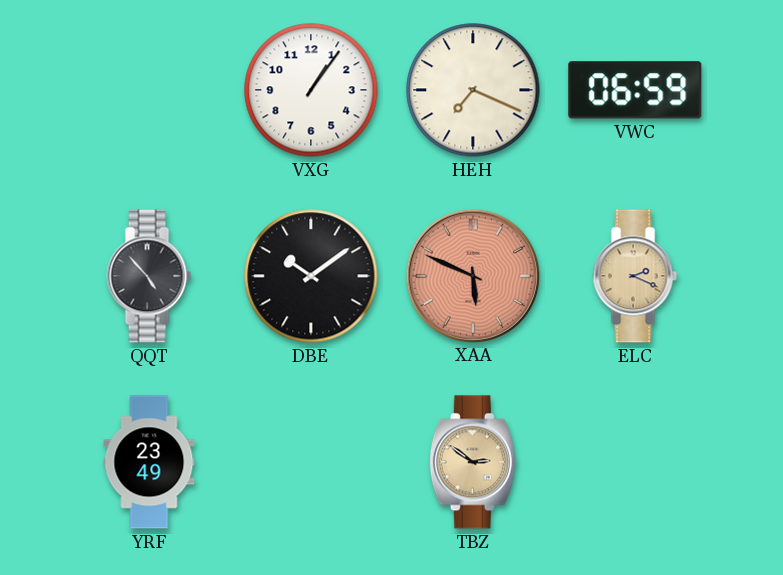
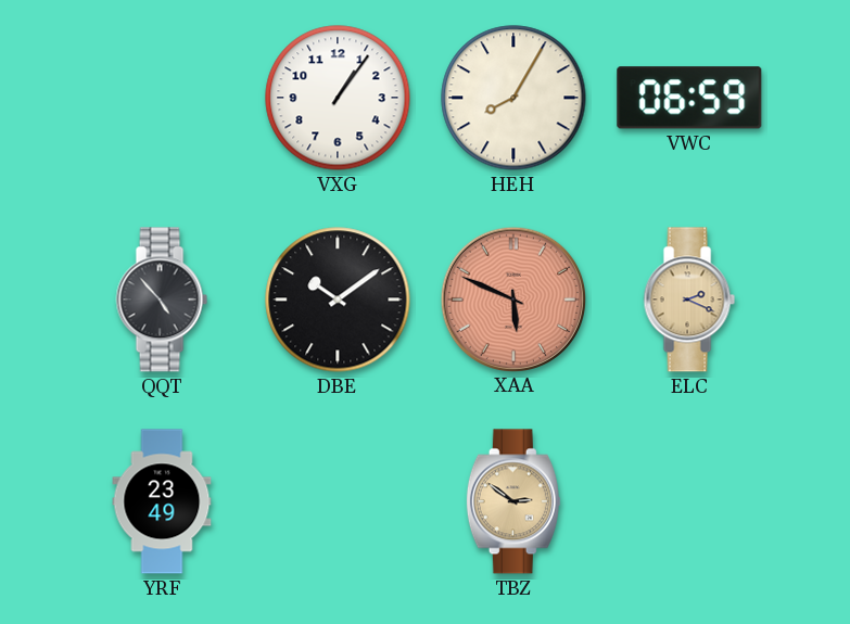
HEH: 7:19 -> 8:05
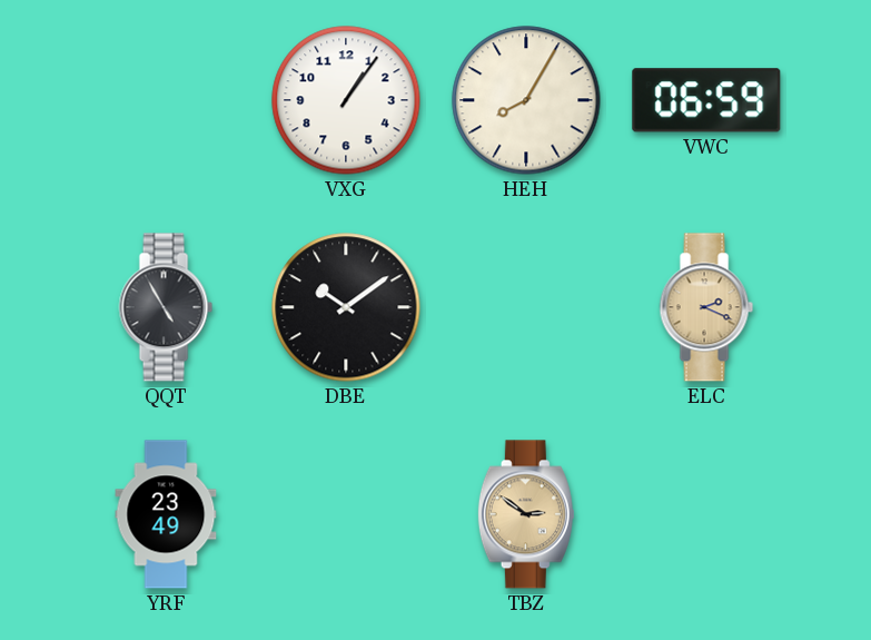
QQT: 4:53 -> 4:55
XAA: 5:49 -> none
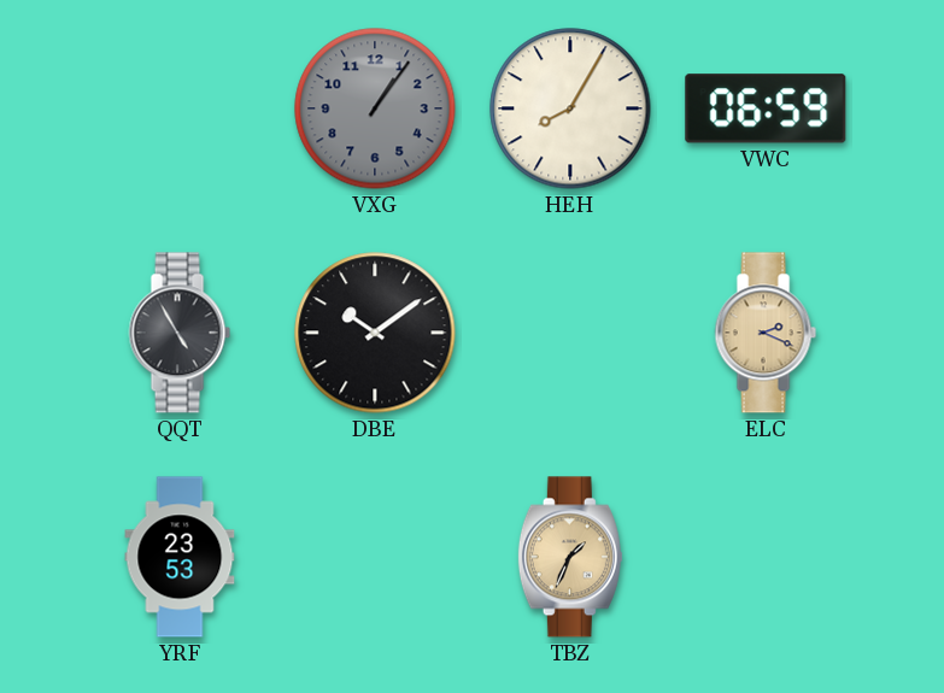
VXG dial: white -> grey
YRF: 23:49 -> 23:53
TBZ: 2:51 -> 1:34
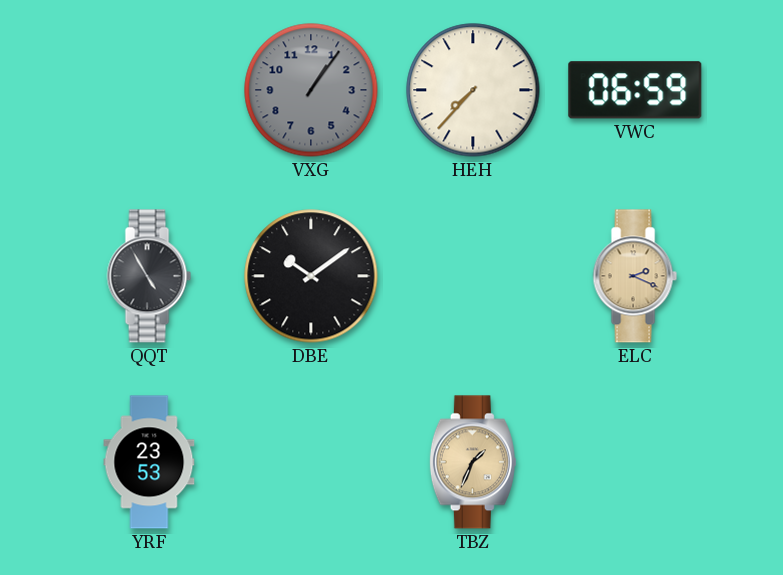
HEH: 8:05 -> 7:37
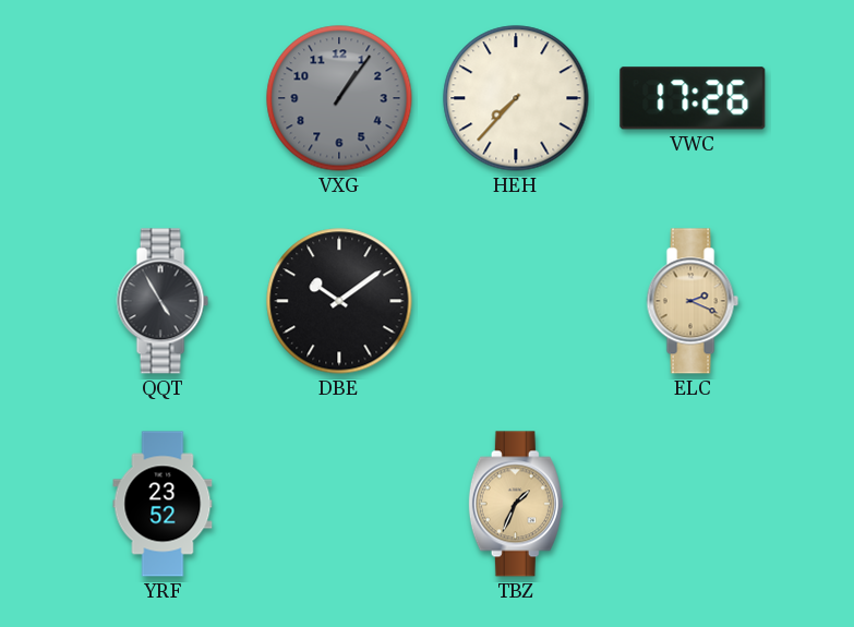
VWC: 06:59 -> 17:26
YRF: 23:53 -> 23:52
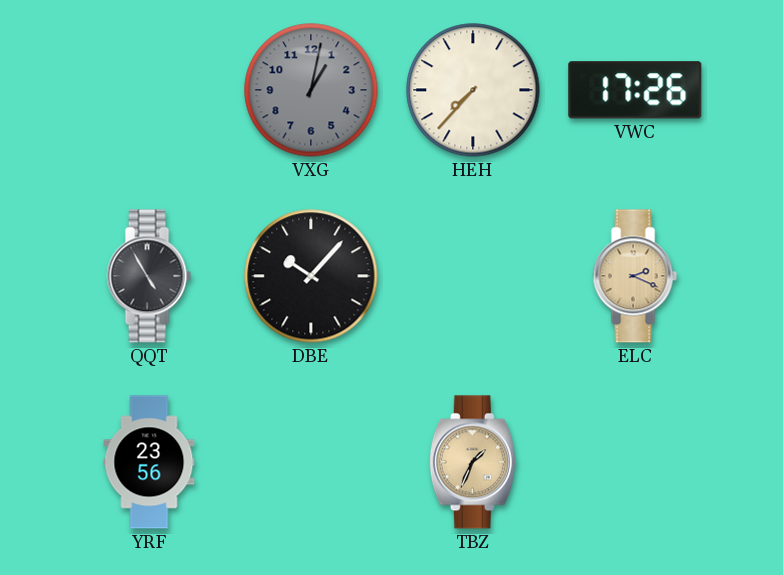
VXG: 1:06 -> 1:02
DBE: 10:09 -> 10:07
YRF: 23:52 -> 23:56
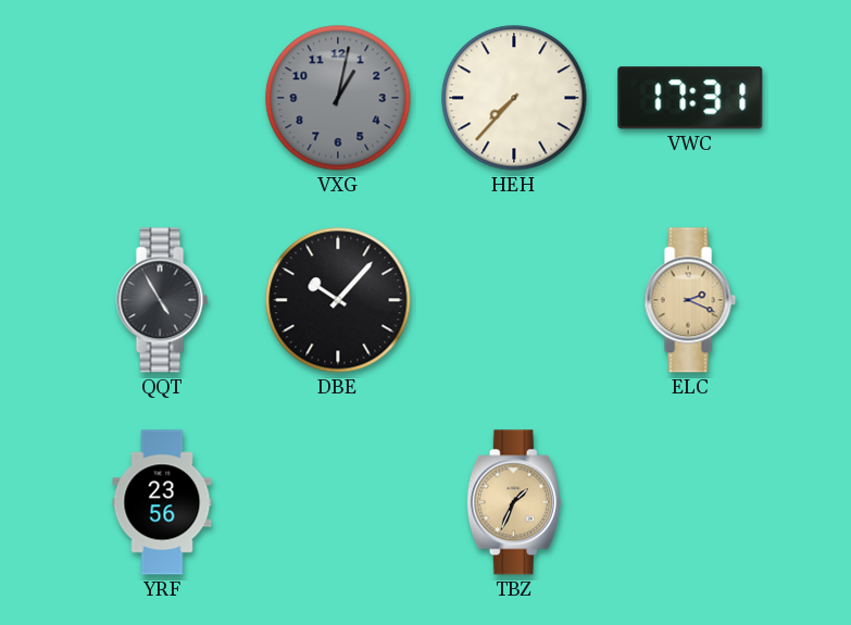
VWC: 17:26 -> 17:31
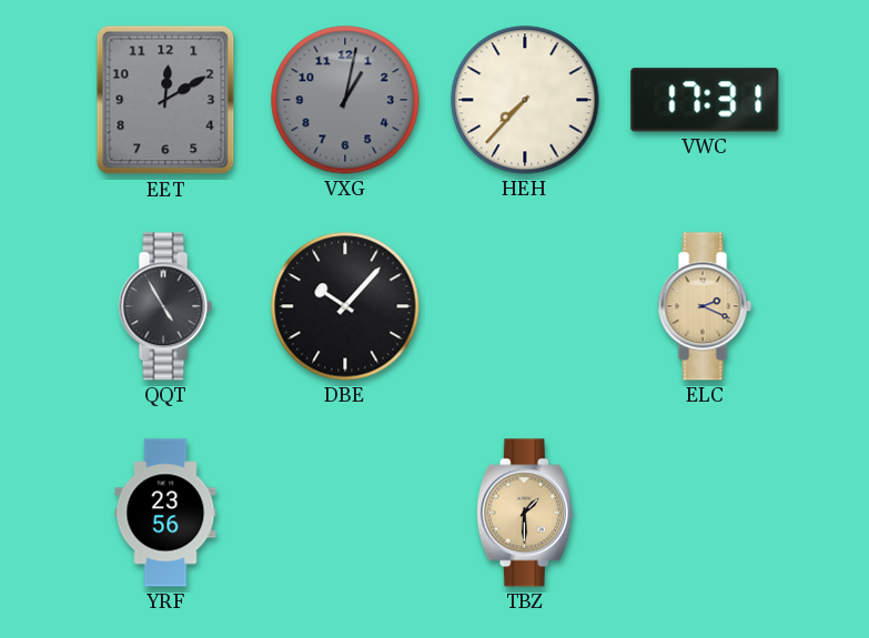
EET: none -> 12:10
TBZ: 1:34 -> 1:30
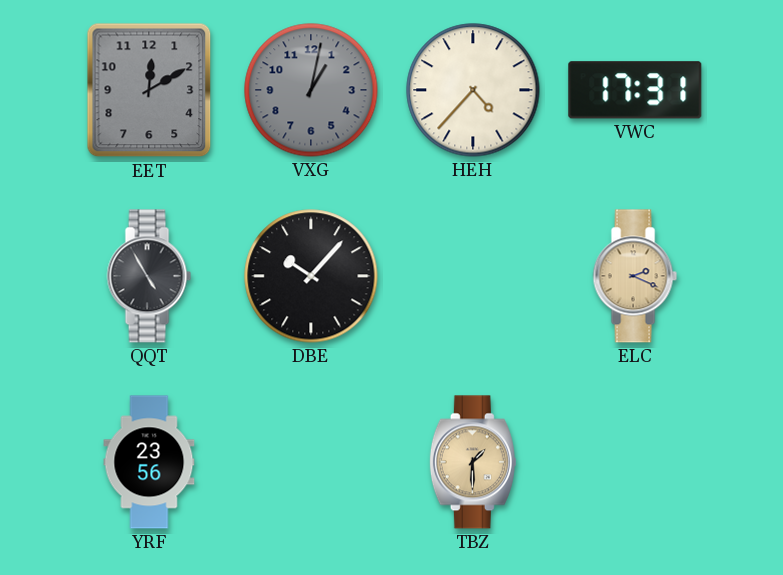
HEH: 7:37 -> 4:37
